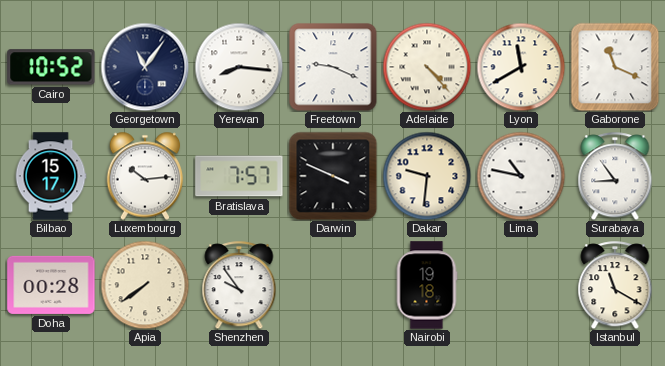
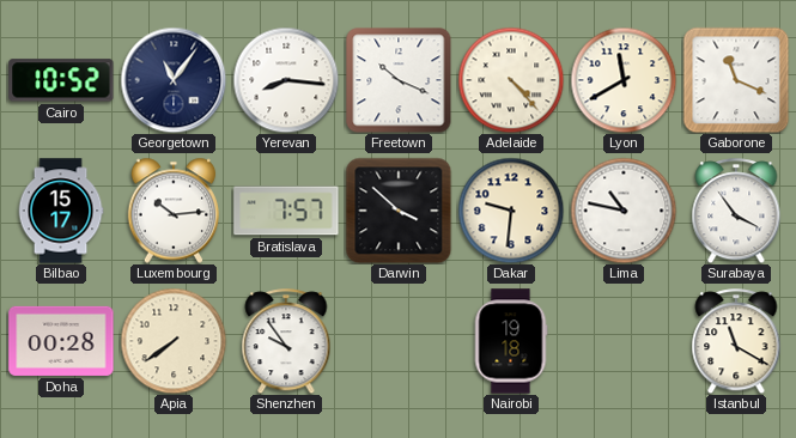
Freetown: 9:19 -> 10:19
Darwin: 3:49 -> 3:52
Surabaya: 8:54 -> 3:54
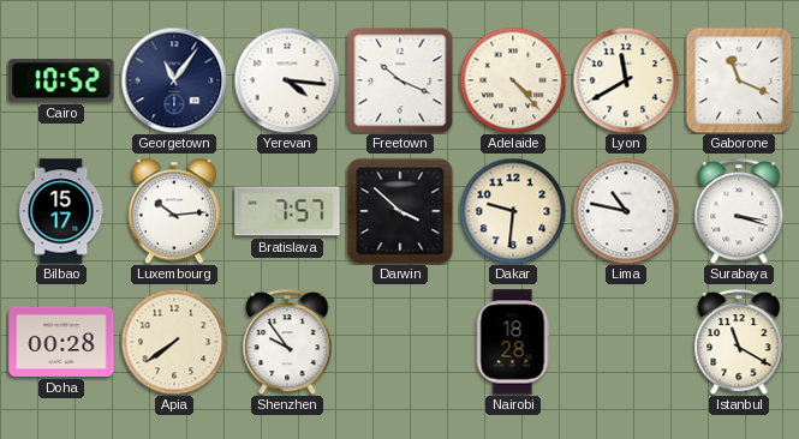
Yerevan: 8:16 -> 4:16
Surabaya: 3:54 -> 3:18
Nairobi: 19:18 -> 18:28
